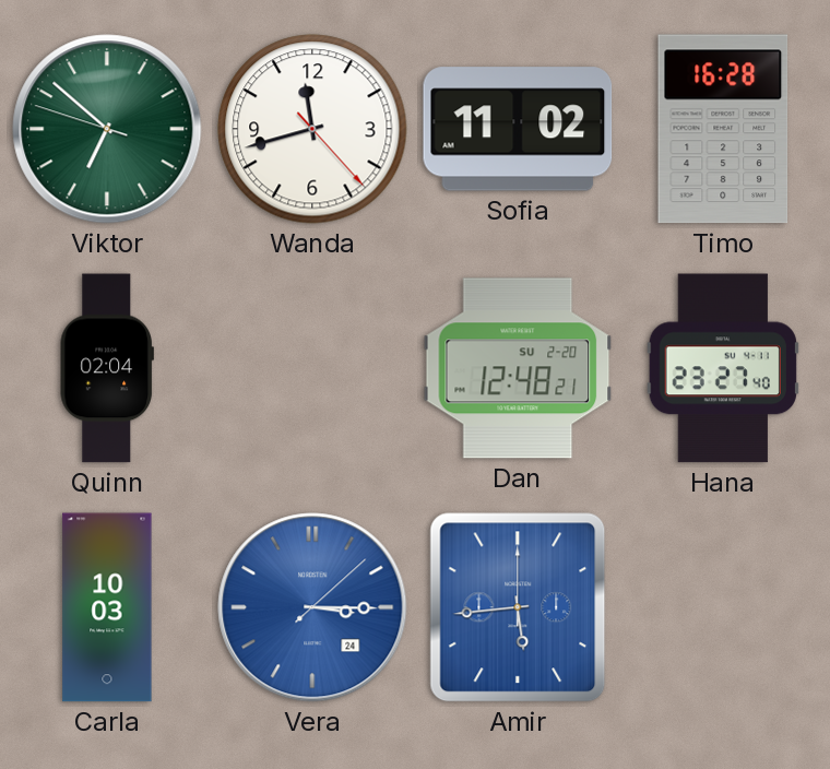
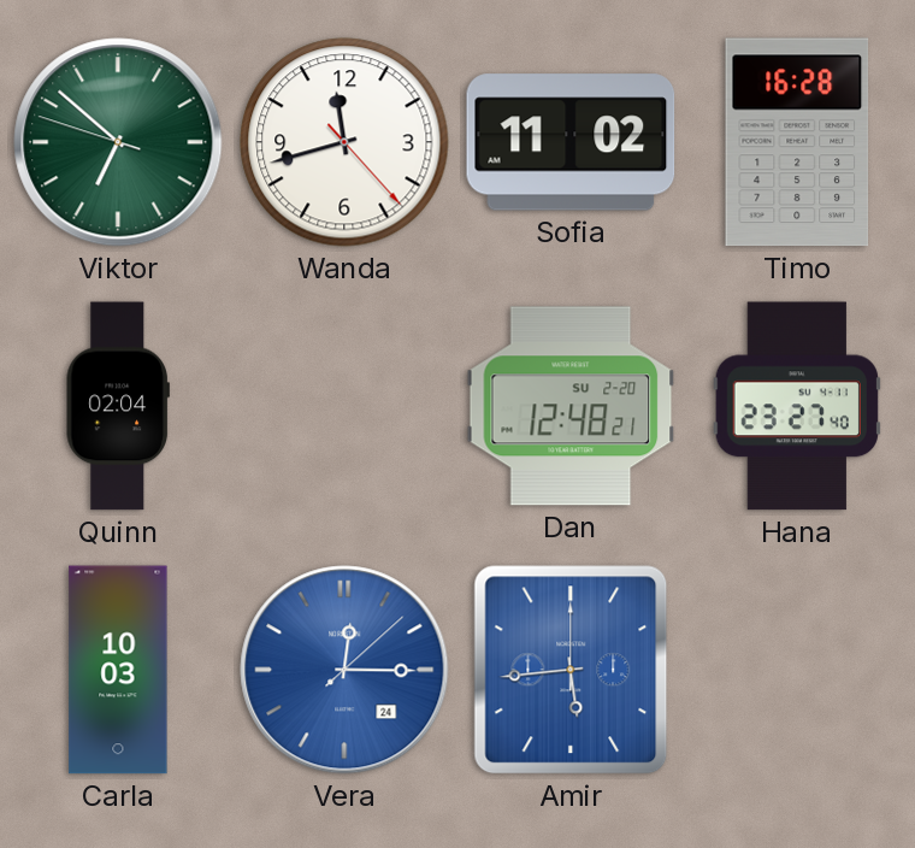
Vera: 3:15 -> 12:15
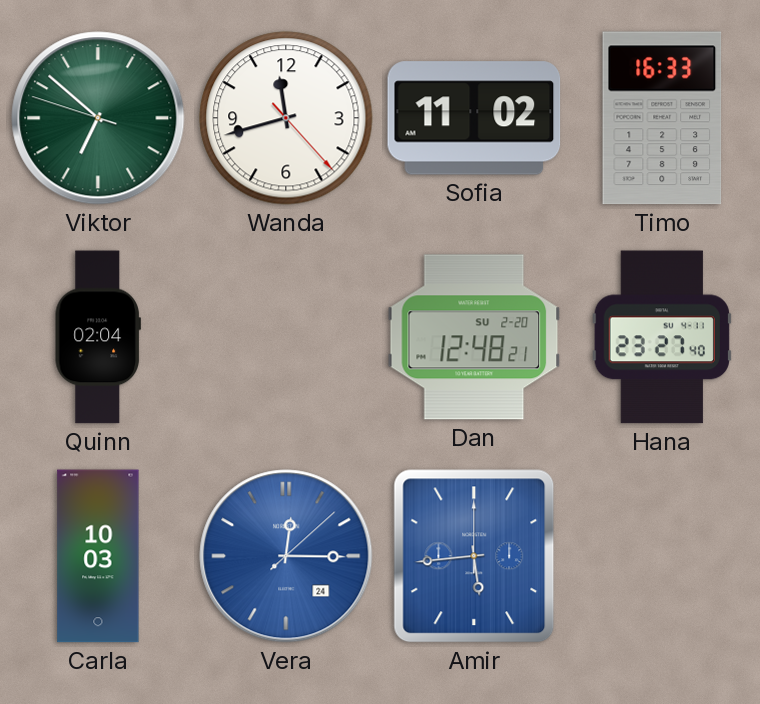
Timo: 16:28 -> 16:33
